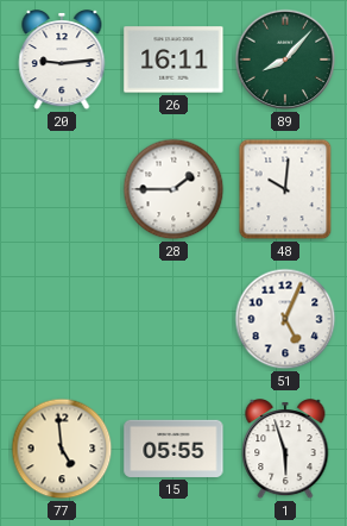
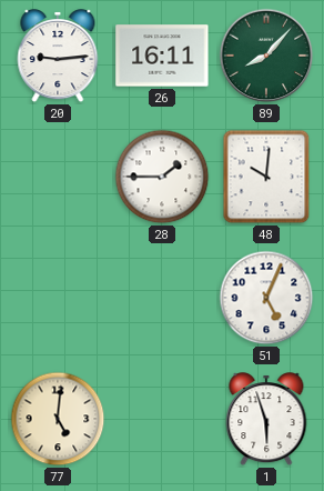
77: 4:59 -> 5:01
15: 05:55 -> none
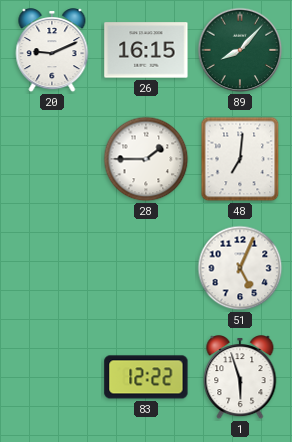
20: 9:14 -> 9:11
26: 16:11 -> 16:15
48: 10:01 -> 7:01
77: 5:01 -> none
83: none -> 12:22
